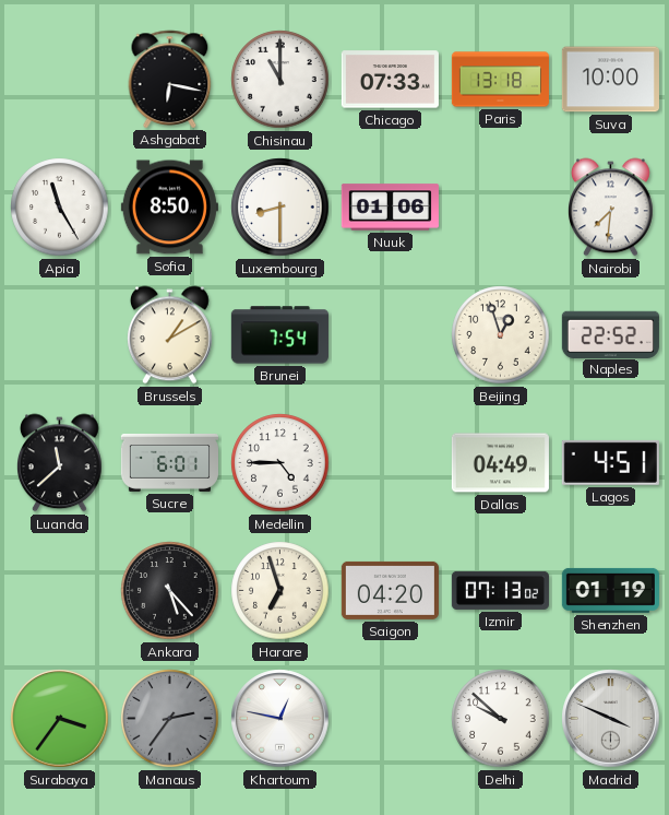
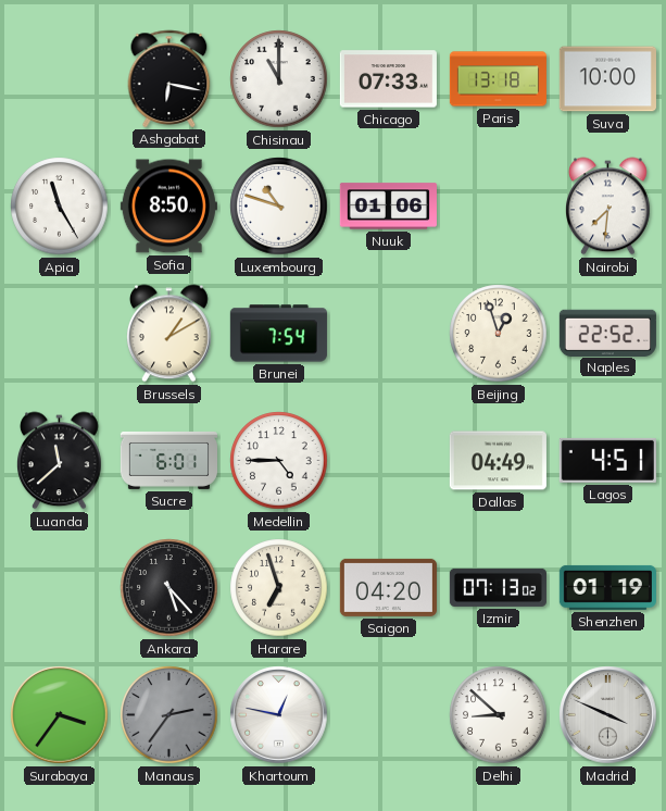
Luxembourg: 8:30 -> 10:48
Delhi: 9:52 -> 8:52
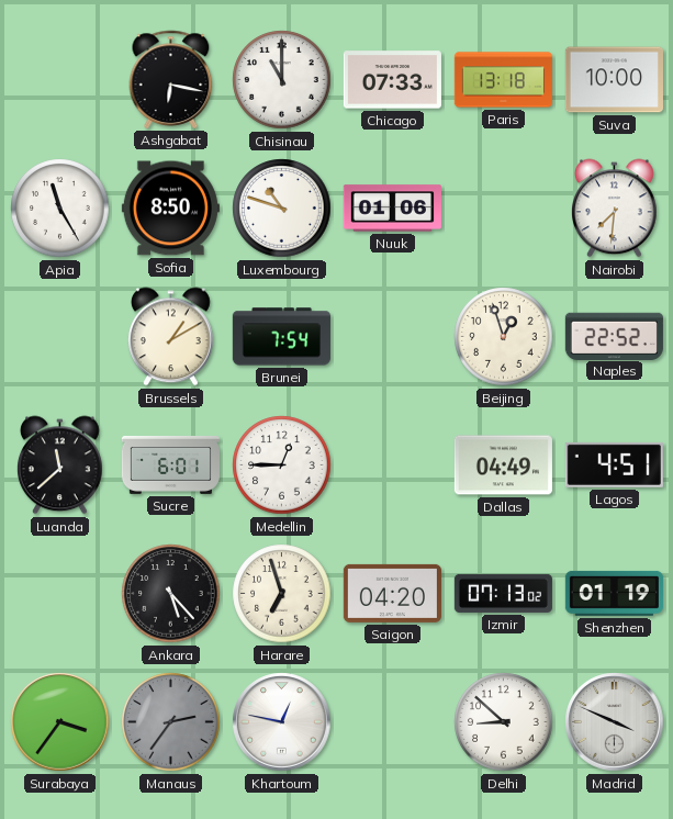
Medellin: 4:45 -> 12:45
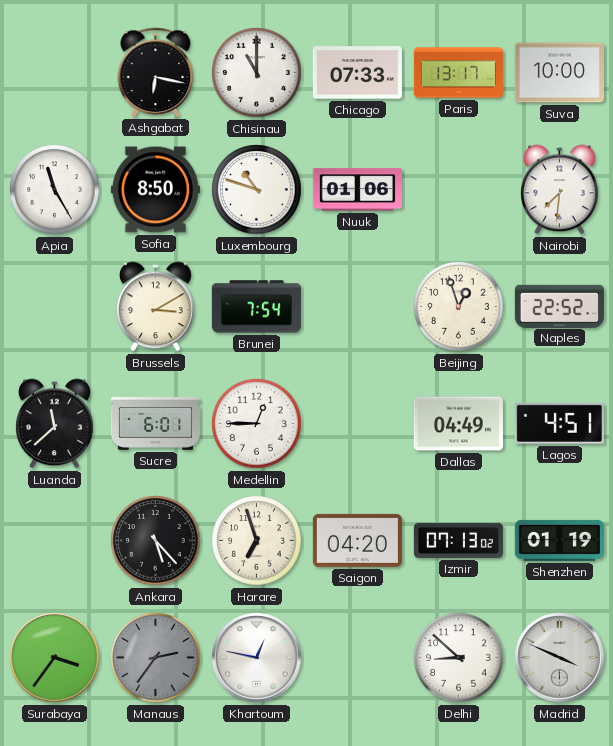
Paris: 13:18 -> 13:17
Brussels: 1:10 -> 3:10
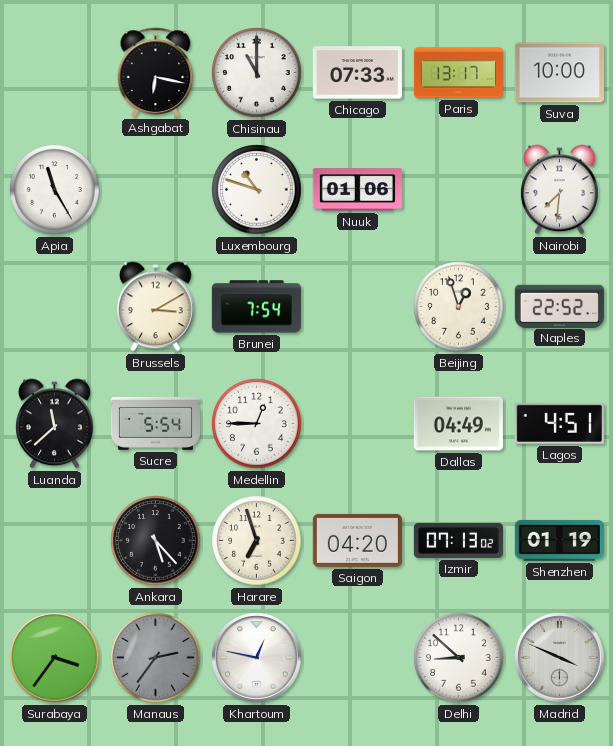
Sofia: 8:50 -> none
Sucre: 6:01 -> 5:54
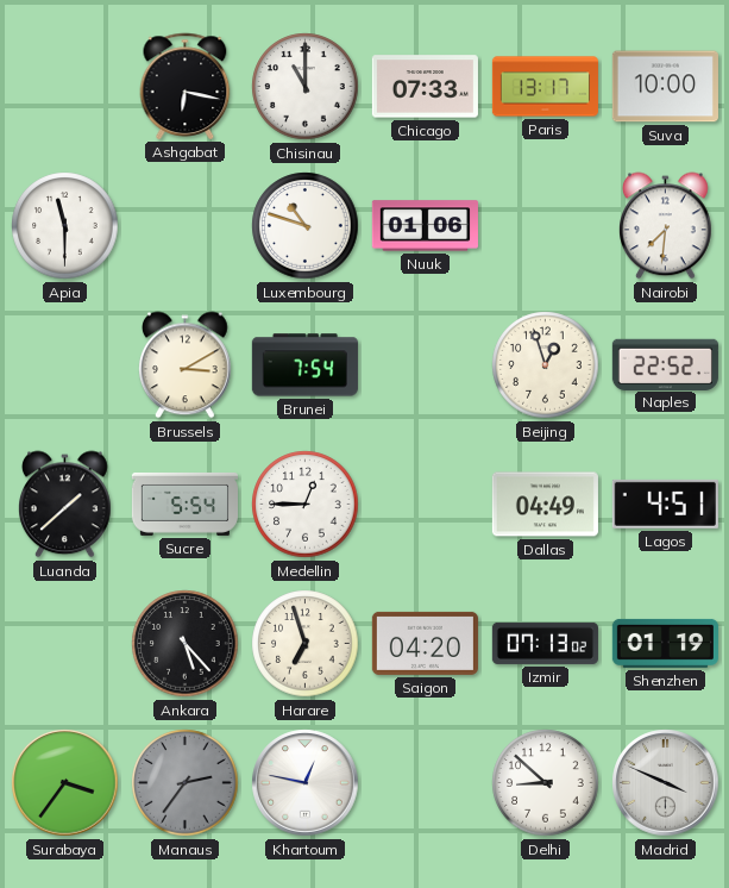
Apia: 11:25 -> 11:30
Luanda: 11:38 -> 1:38
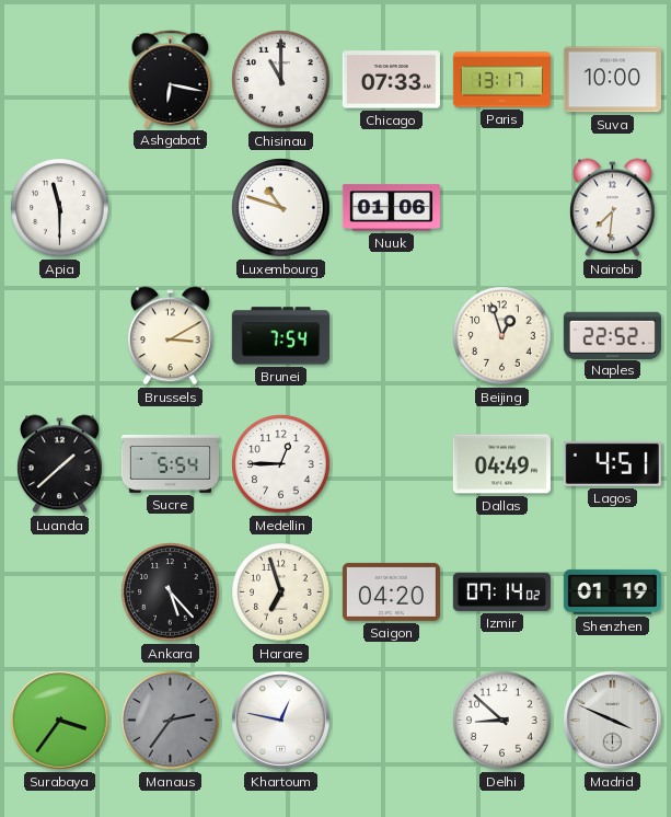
Izmir: 07:13 -> 07:14
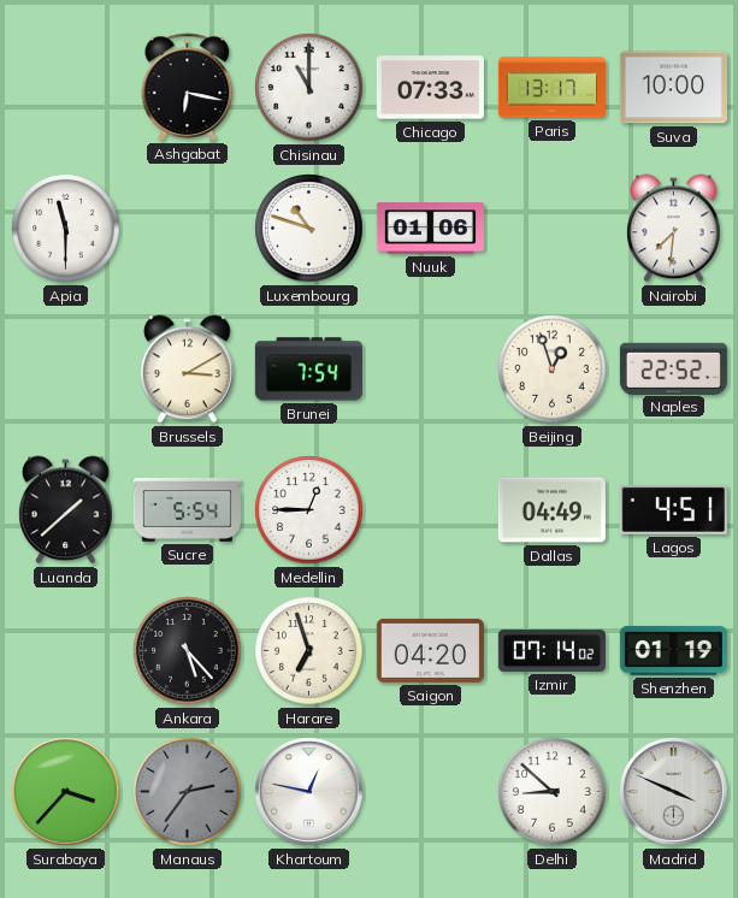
Surabaya: 3:36 -> 3:37
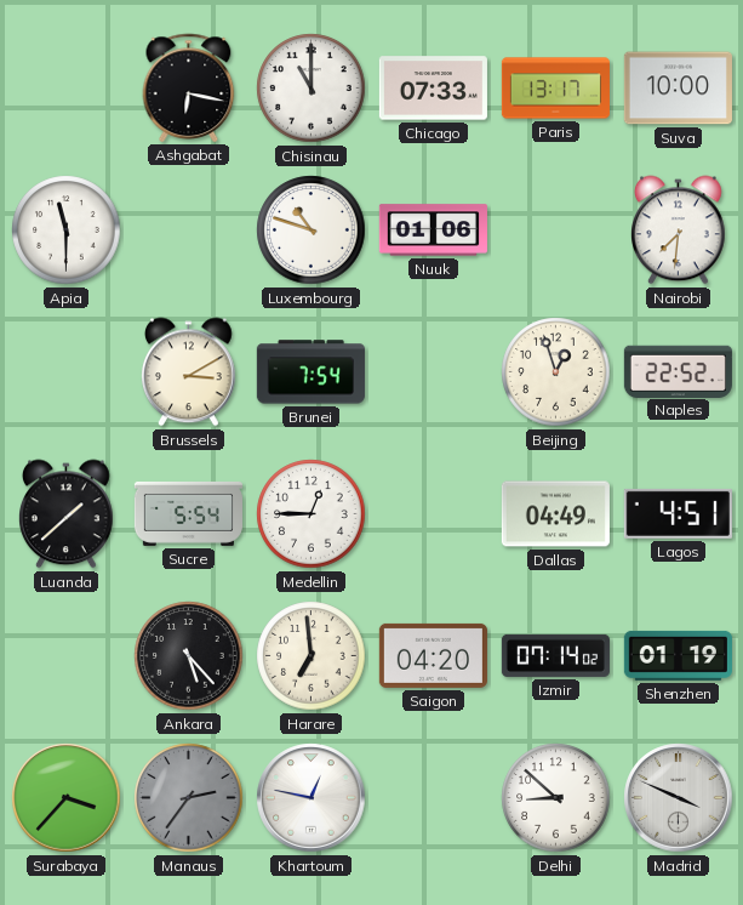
Harare: 6:57 -> 6:59
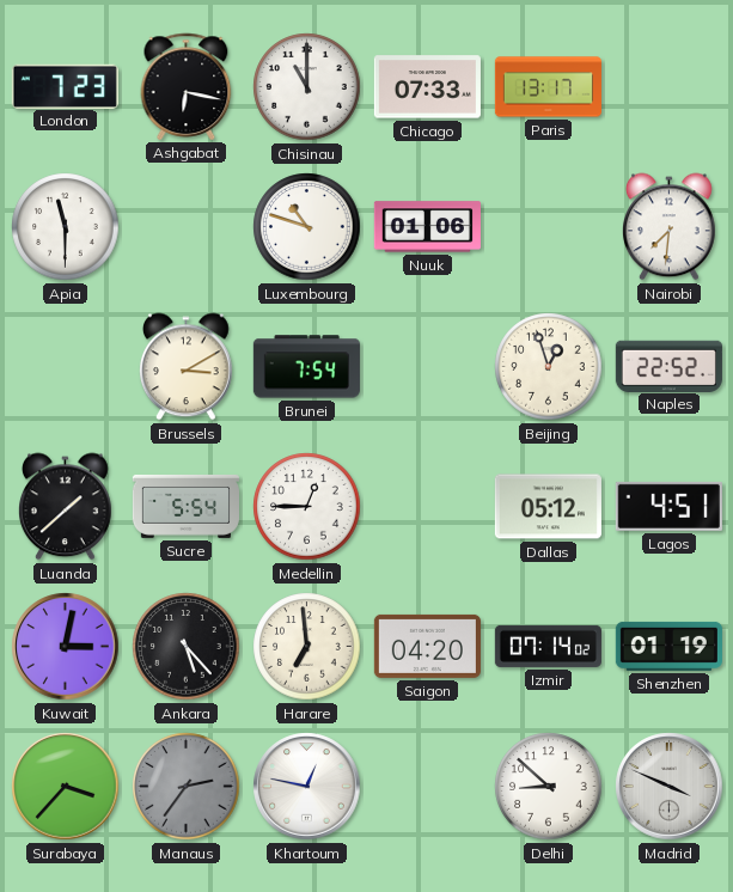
London: none -> 7:23
Suva: 10:00 -> none
Dallas: 04:49 -> 05:12
Kuwait: none -> 3:02
